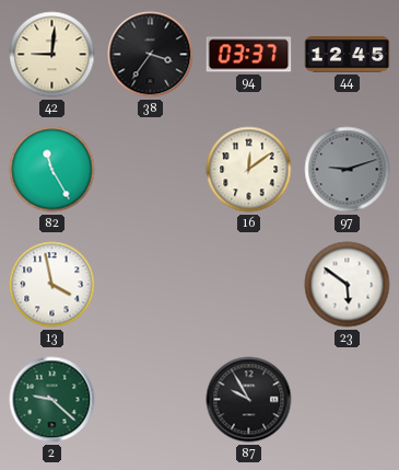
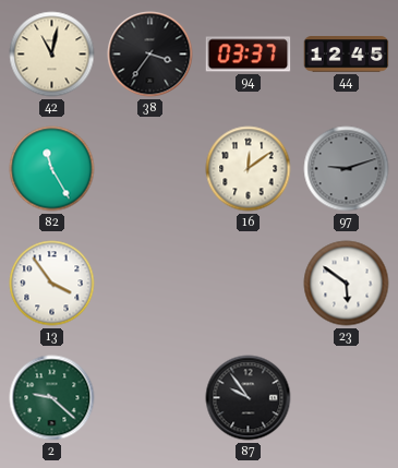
42: 9:01 -> 11:02
13: 3:58 -> 3:54
87: 9:55 -> 9:54
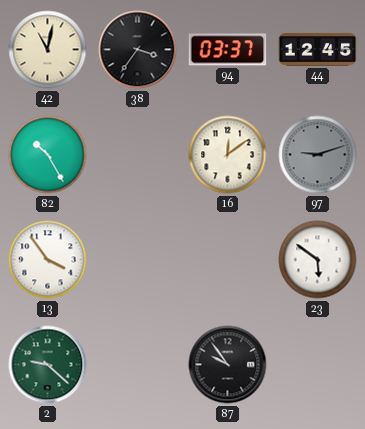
82: 11:25 -> 10:25
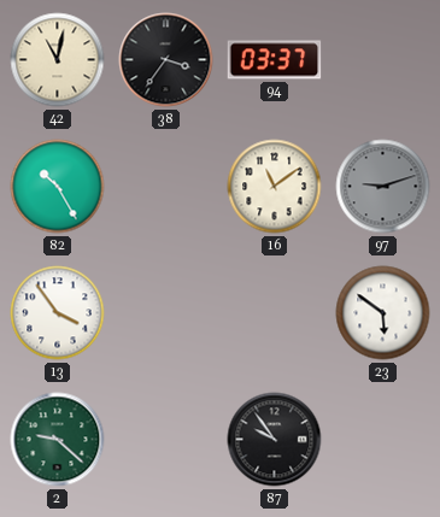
44: 12:45 -> none
16: 12:09 -> 11:09
